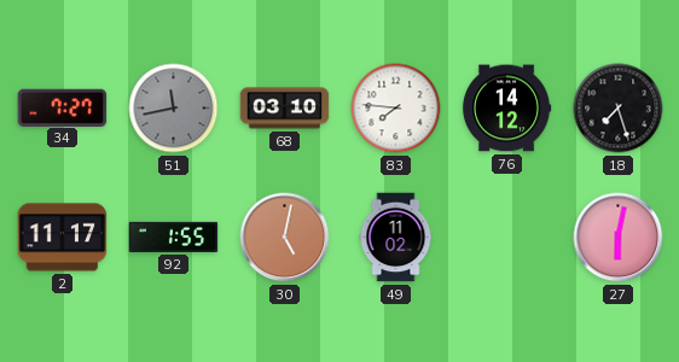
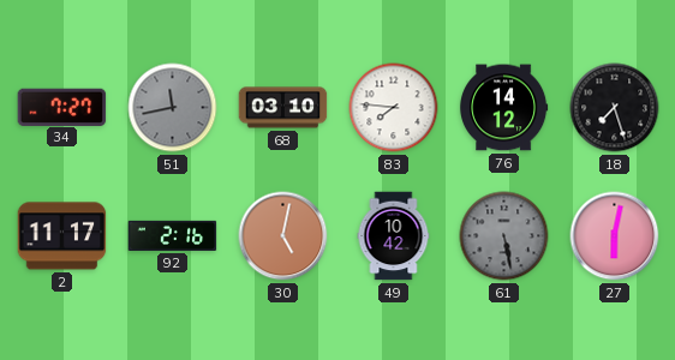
92: 1:55 -> 2:16
49: 11:02 -> 10:42
61: none -> 5:28
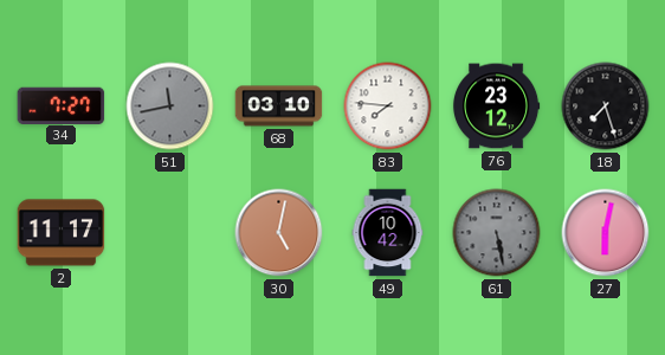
76: 14:12 -> 23:12
92: 2:16 -> none
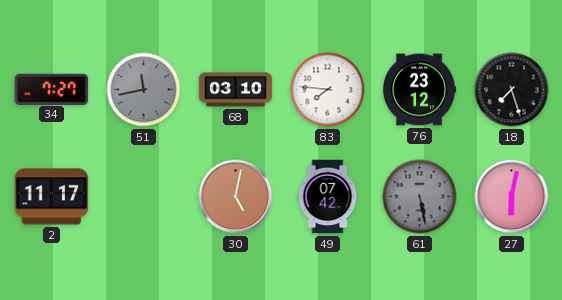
49: 10:42 -> 07:42
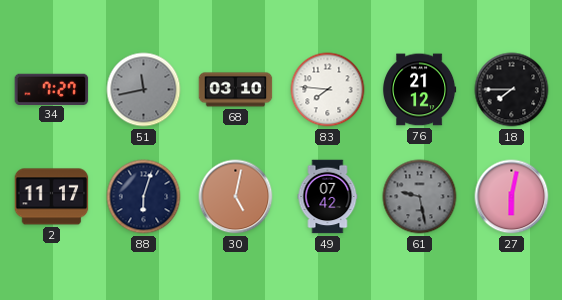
76: 23:12 -> 21:12
18: 7:27 -> 7:45
88: none -> 6:03
61: 5:28 -> 9:28
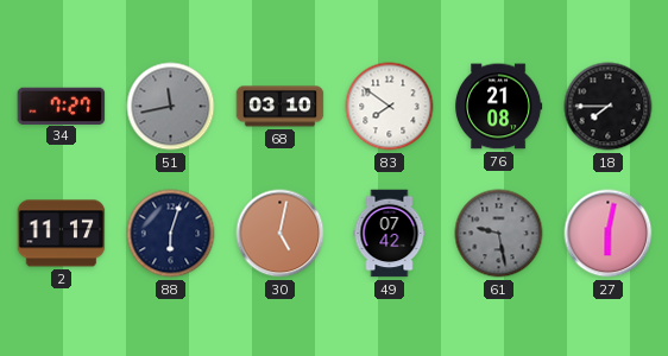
83: 7:46 -> 7:51
76: 21:12 -> 21:08
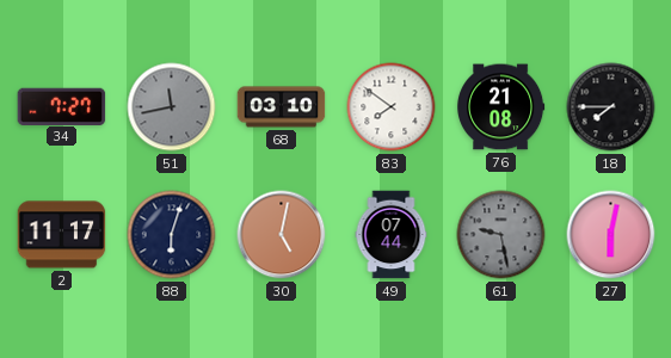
49: 07:42 -> 07:44
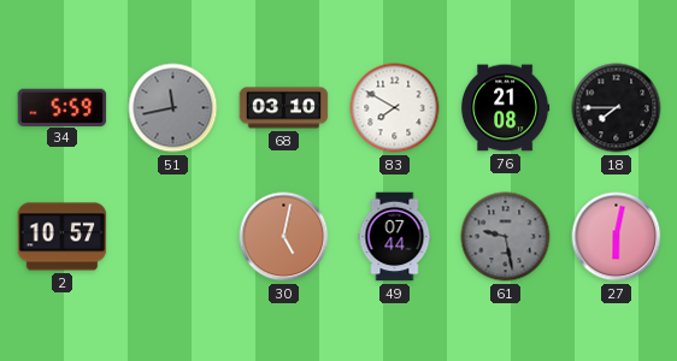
34: 7:27 -> 5:59
83: 7:51 -> 7:50
2: 11:17 -> 10:57
88: 6:03 -> none
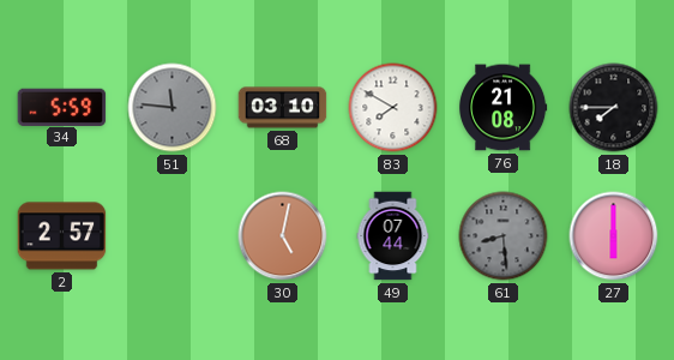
51: 11:43 -> 11:46
2: 10:57 -> 2:57
61: 9:28 -> 8:29
27: 6:02 -> 6:00
